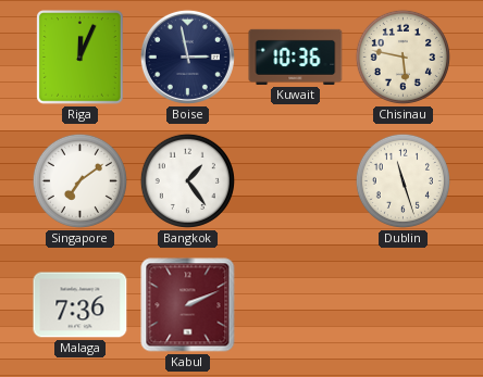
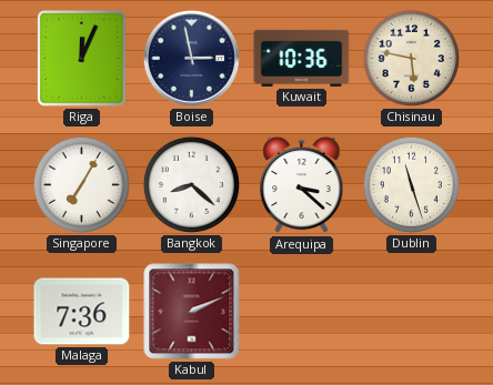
Singapore: 7:09 -> 7:05
Bangkok: 1:24 -> 8:22
Arequipa: none -> 3:22
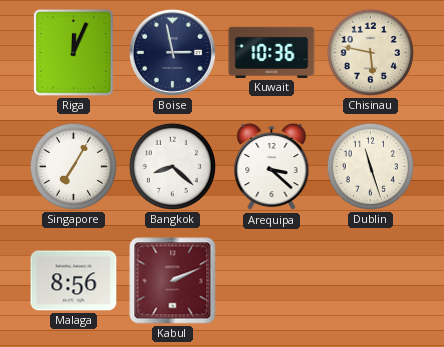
Malaga: 7:36 -> 8:56
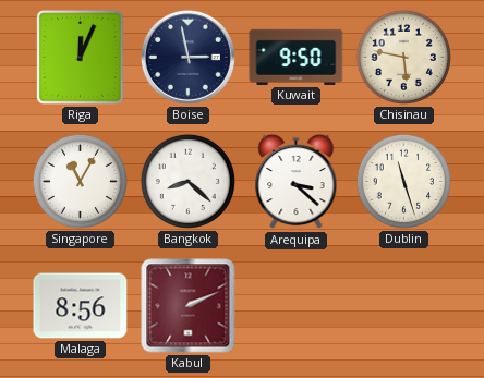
Kuwait: 10:36 -> 9:50
Singapore: 7:05 -> 11:05
